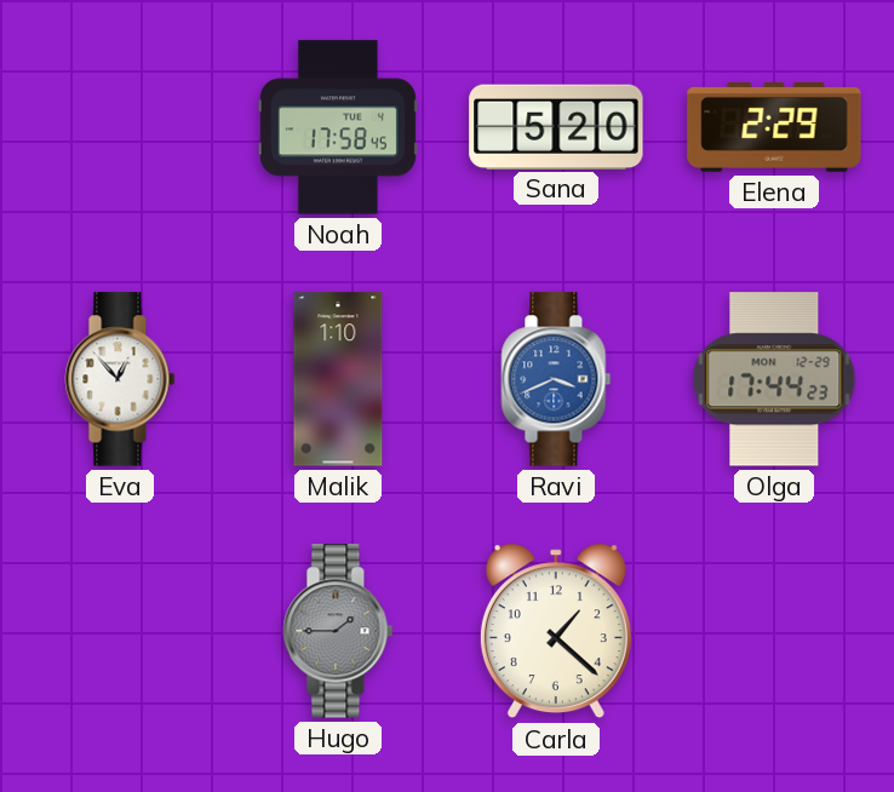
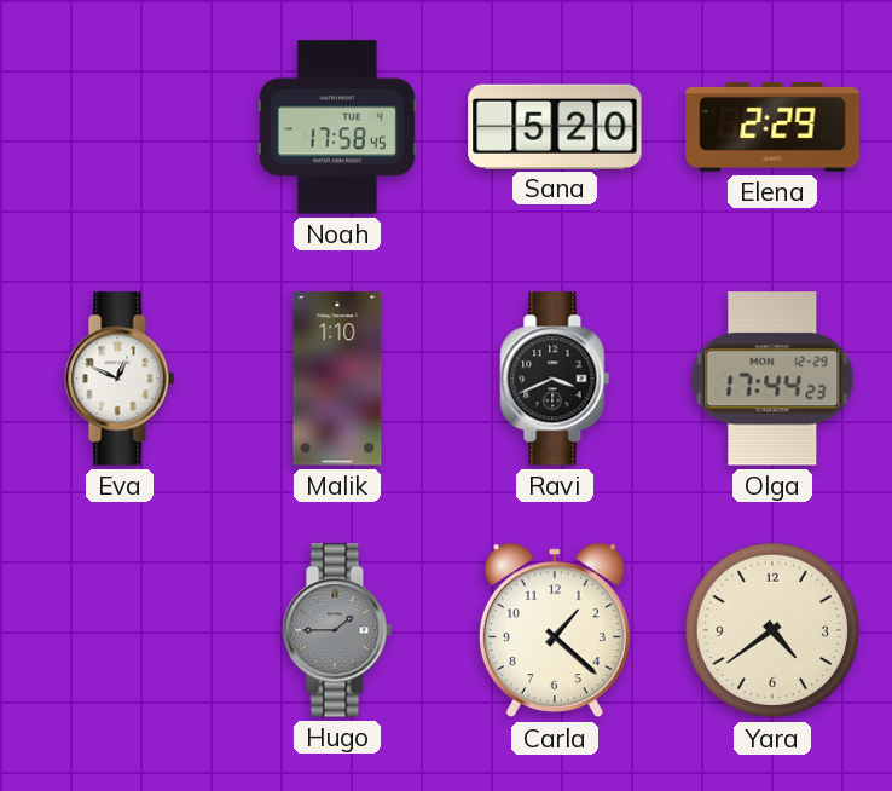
Eva: 12:53 -> 12:49
Ravi dial: blue -> black
Yara: none -> 4:39
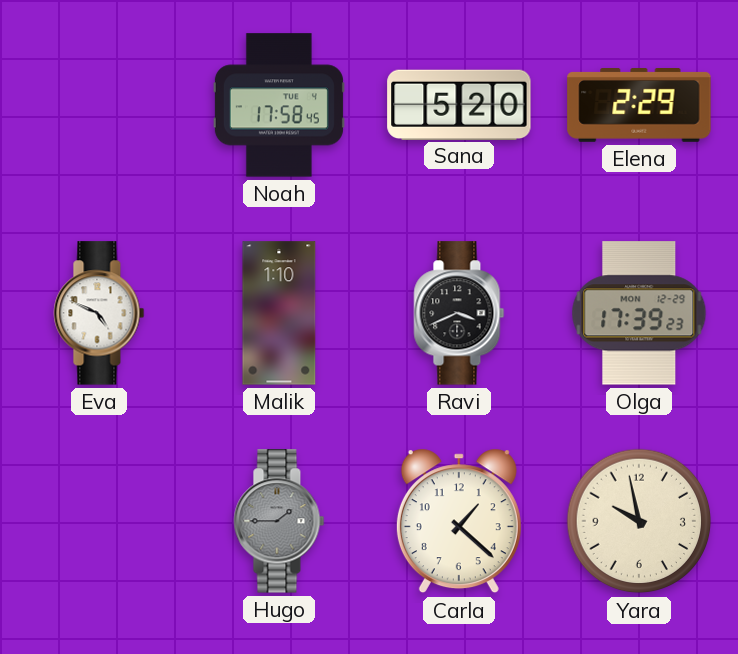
Eva: 12:49 -> 4:49
Olga: 17:44 -> 17:39
Yara: 4:39 -> 9:58
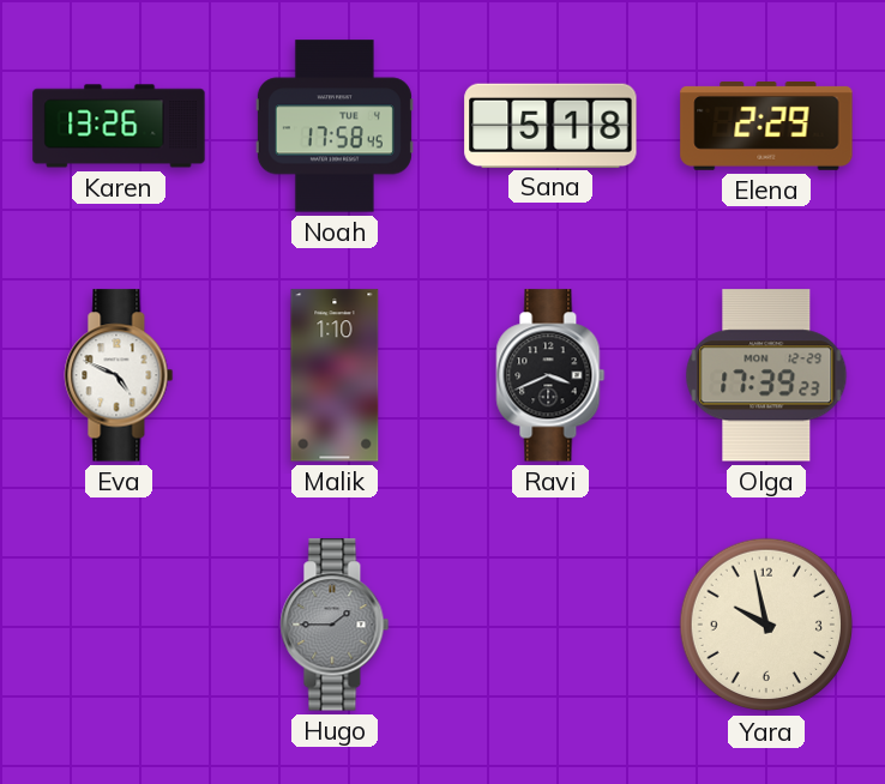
Karen: none -> 13:26
Sana: 5:20 -> 5:18
Carla: 1:22 -> none
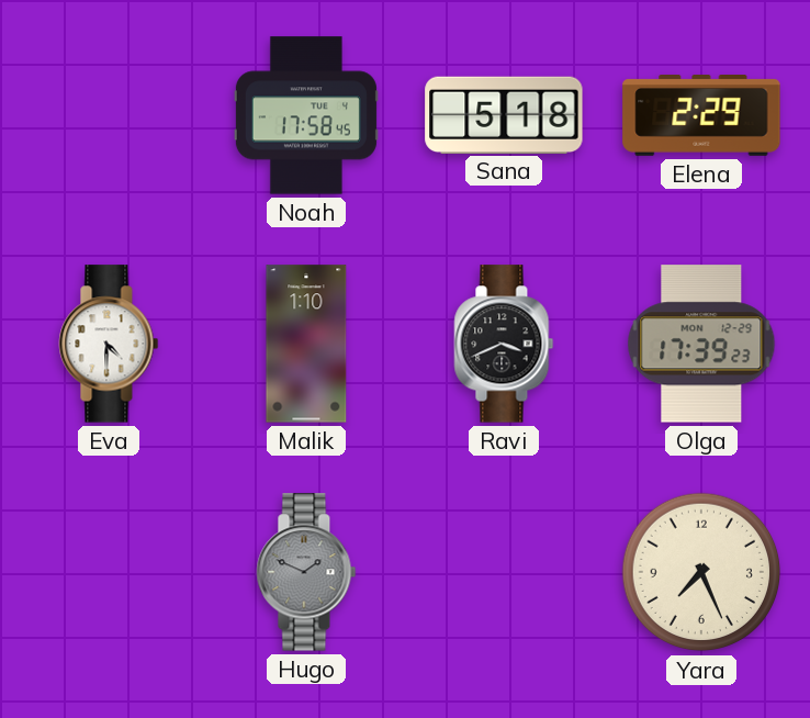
Karen: 13:26 -> none
Eva: 4:49 -> 4:30
Hugo: 1:45 -> 1:49
Yara: 9:58 -> 7:26
